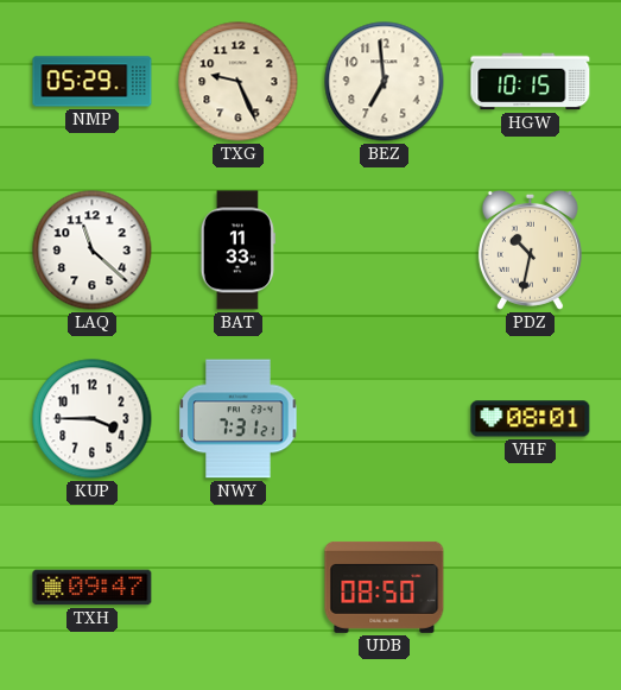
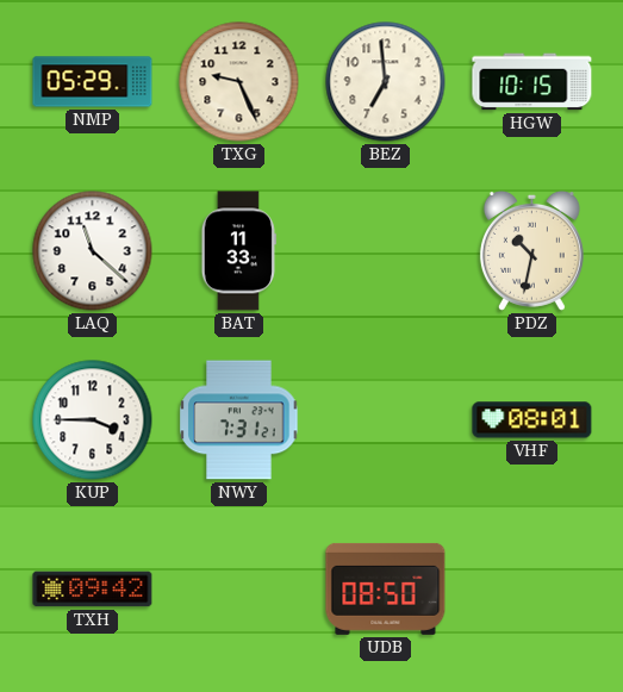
TXH: 09:47 -> 09:42
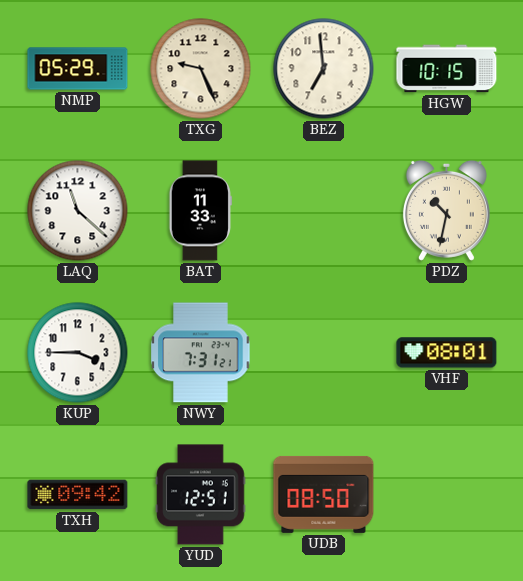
YUD: none -> 12:51
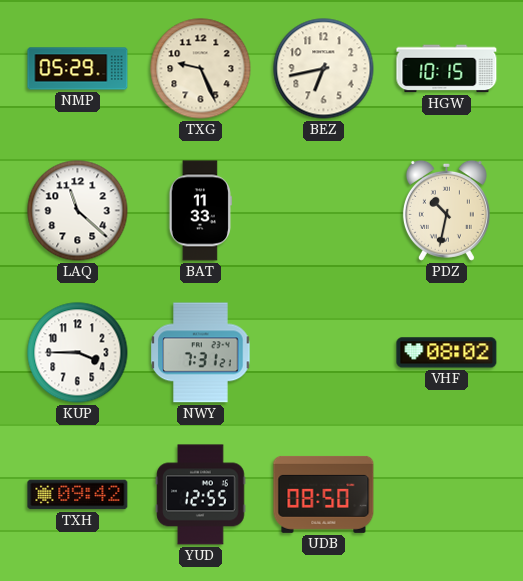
BEZ: 6:59 -> 6:43
VHF: 08:01 -> 08:02
YUD: 12:51 -> 12:55
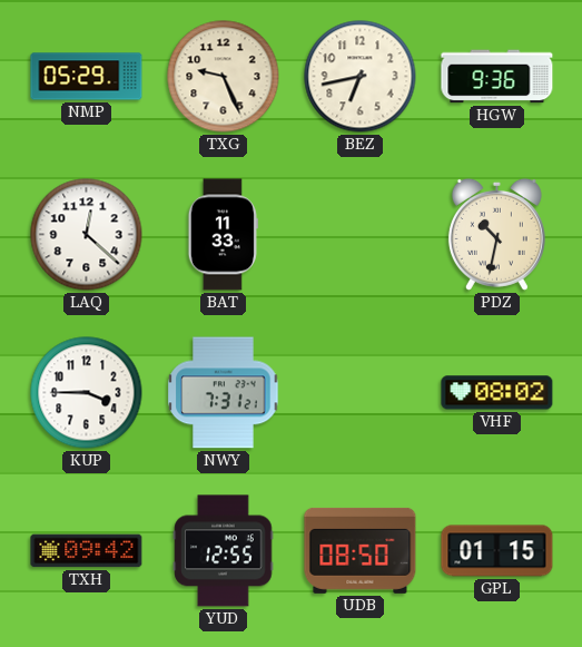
HGW: 10:15 -> 9:36
LAQ: 11:22 -> 12:22
GPL: none -> 01:15
